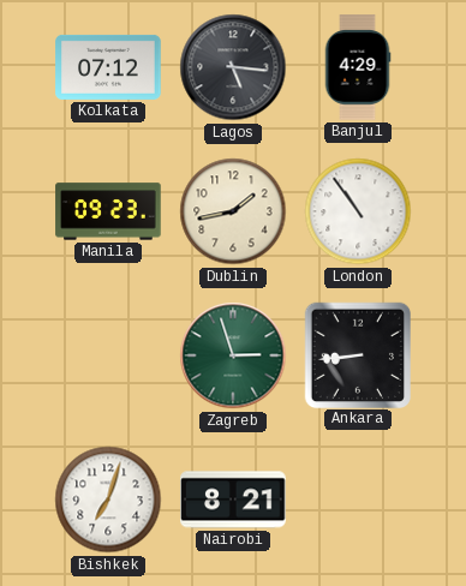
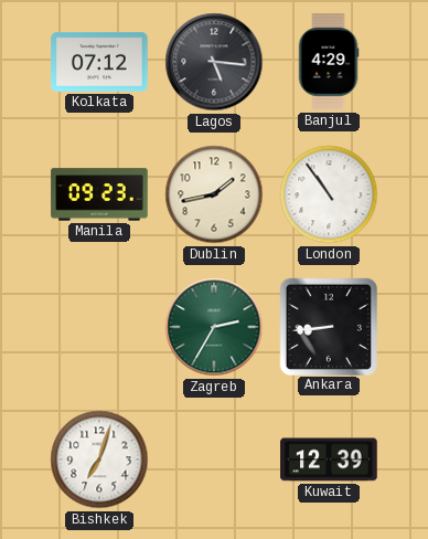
Zagreb: 2:57 -> 2:35
Nairobi: 8:21 -> none
Kuwait: none -> 12:39
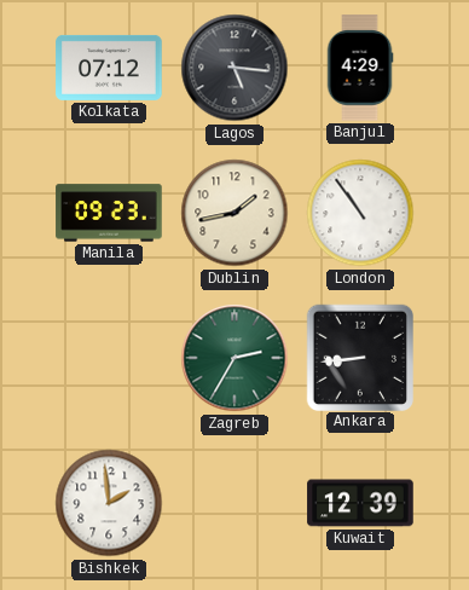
Bishkek: 7:03 -> 1:59
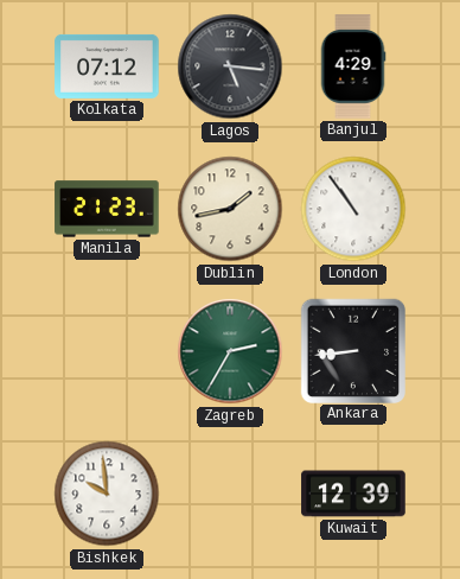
Manila: 09:23 -> 21:23
Bishkek: 1:59 -> 9:59
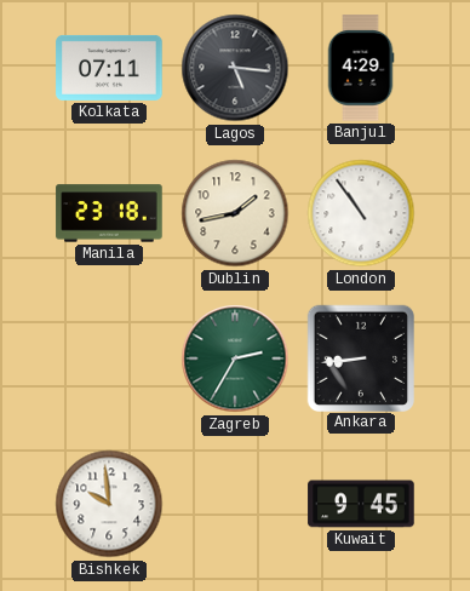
Kolkata: 07:12 -> 07:11
Manila: 21:23 -> 23:18
Kuwait: 12:39 -> 9:45
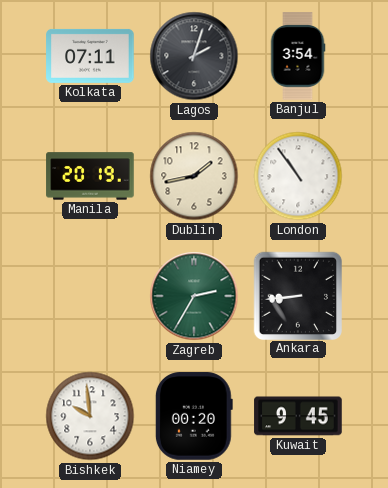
Lagos: 5:16 -> 2:03
Banjul: 4:29 -> 3:54
Manila: 23:18 -> 20:19
Niamey: none -> 00:20
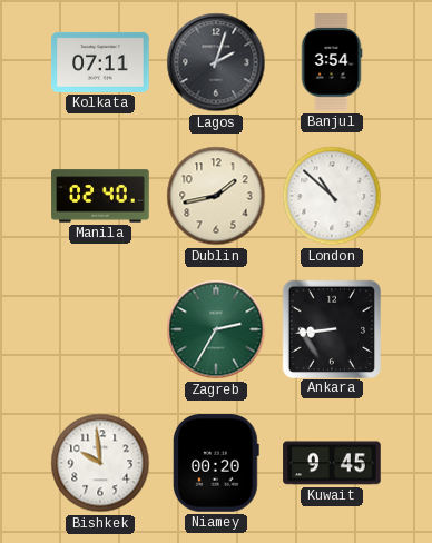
Manila: 20:19 -> 02:40
London: 10:54 -> 10:52
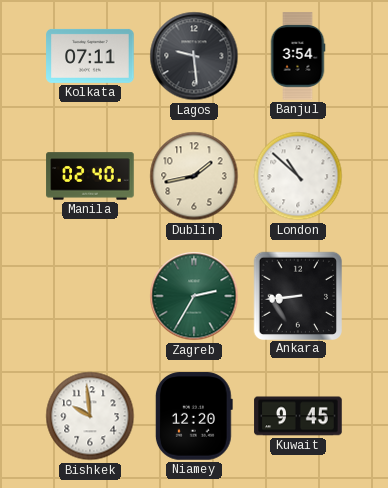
Lagos: 2:03 -> 9:29
Niamey: 00:20 -> 12:20
